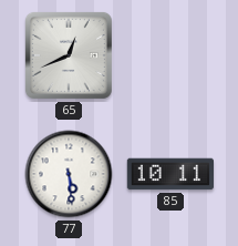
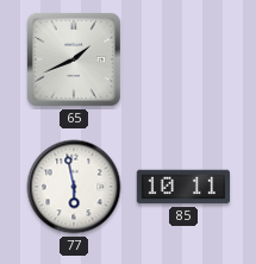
65: 12:41 -> 1:41
77: 5:29 -> 5:58
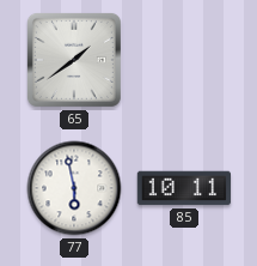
65: 1:41 -> 1:39
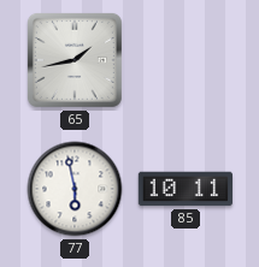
65: 1:39 -> 1:43
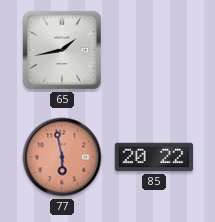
77 dial: white -> salmon
85: 10:11 -> 20:22
